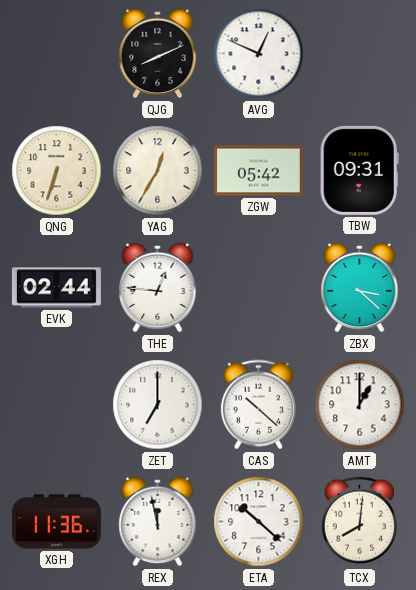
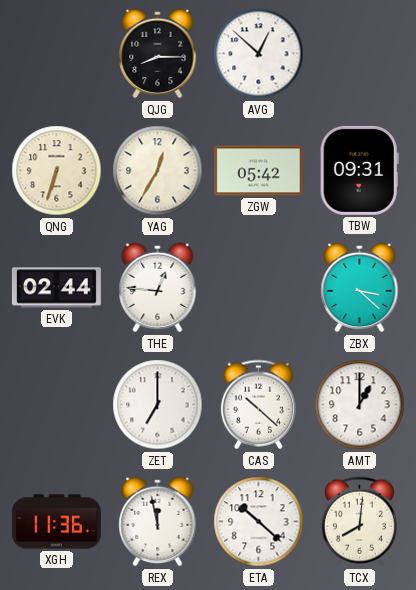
QJG: 8:11 -> 8:15
AVG: 12:49 -> 12:52
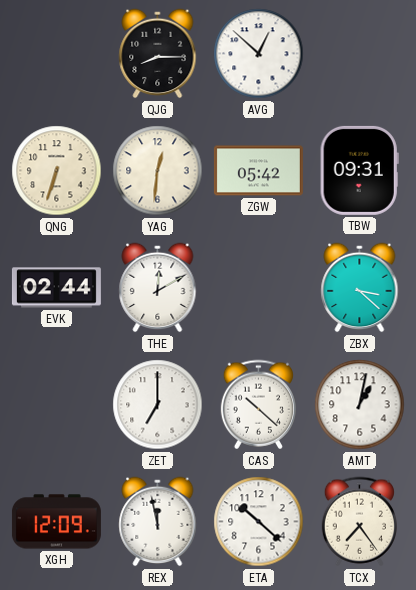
YAG: 12:35 -> 12:31
THE: 12:46 -> 12:10
AMT: 1:00 -> 1:02
XGH: 11:36 -> 12:09
TCX: 8:01 -> 7:24
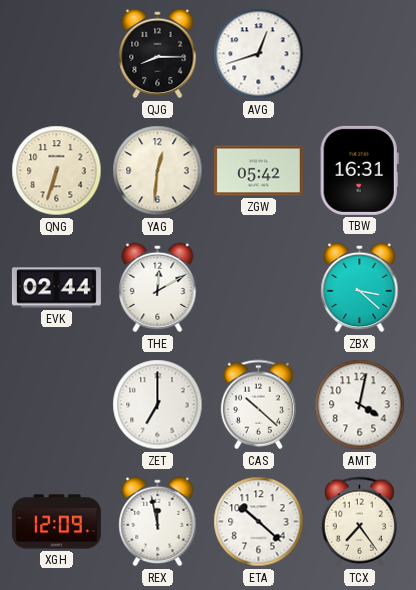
AVG: 12:52 -> 12:42
TBW: 09:31 -> 16:31
AMT: 1:02 -> 4:02
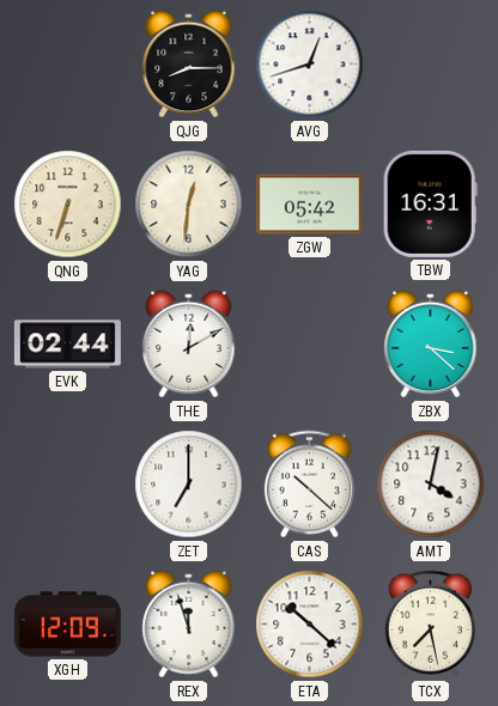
REX: 11:58 -> 11:57
TCX: 7:24 -> 7:28
